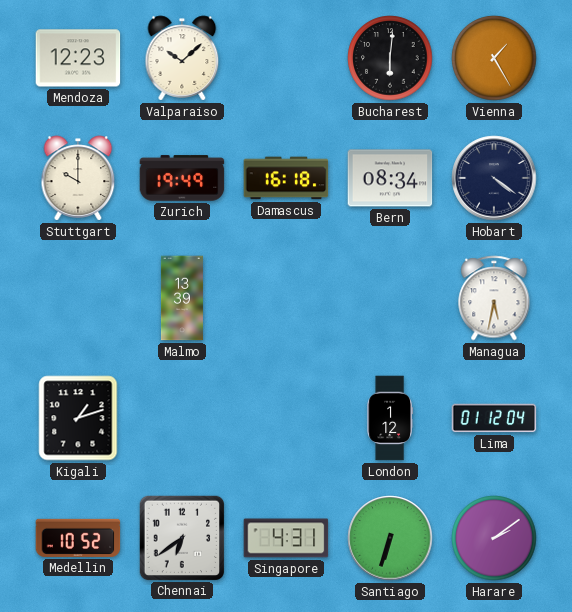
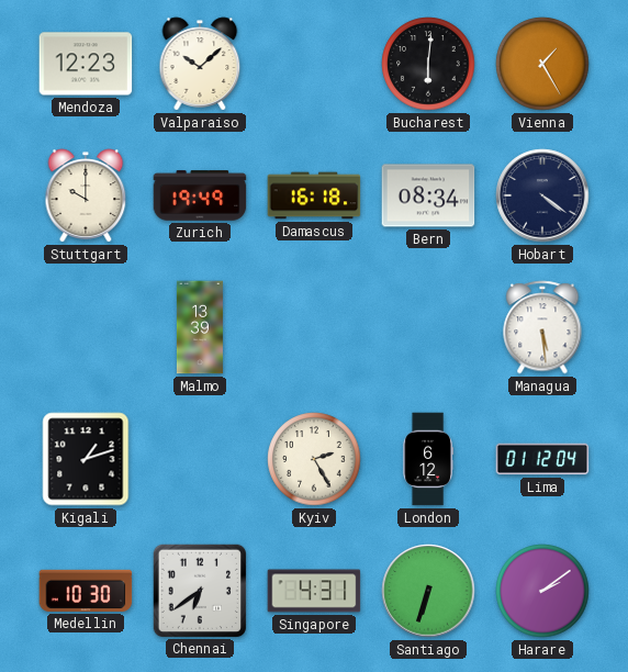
Managua: 5:32 -> 5:29
Kyiv: none -> 2:25
London: 1:12 -> 6:12
Medellin: 10:52 -> 10:30
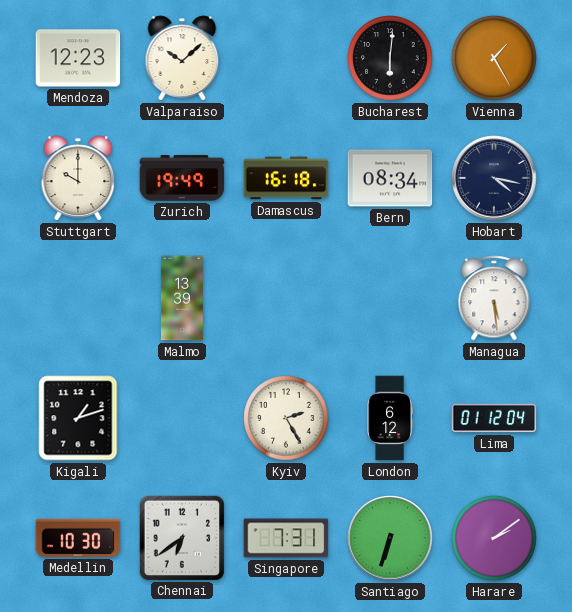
Hobart: 4:21 -> 4:17
Singapore: 4:31 -> 7:31
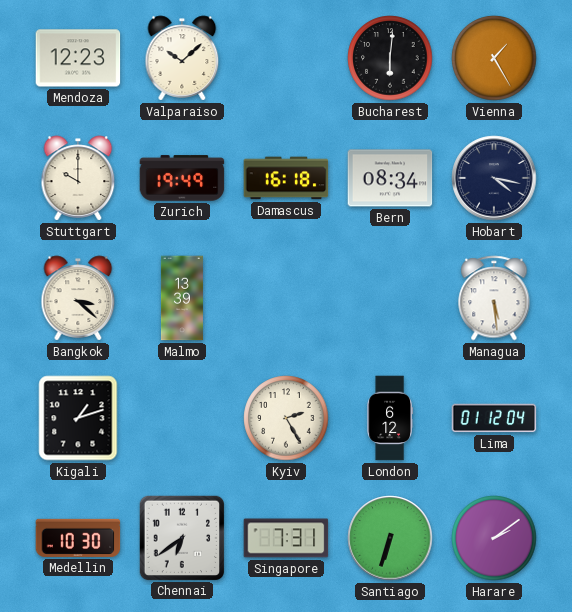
Bangkok: none -> 3:22
